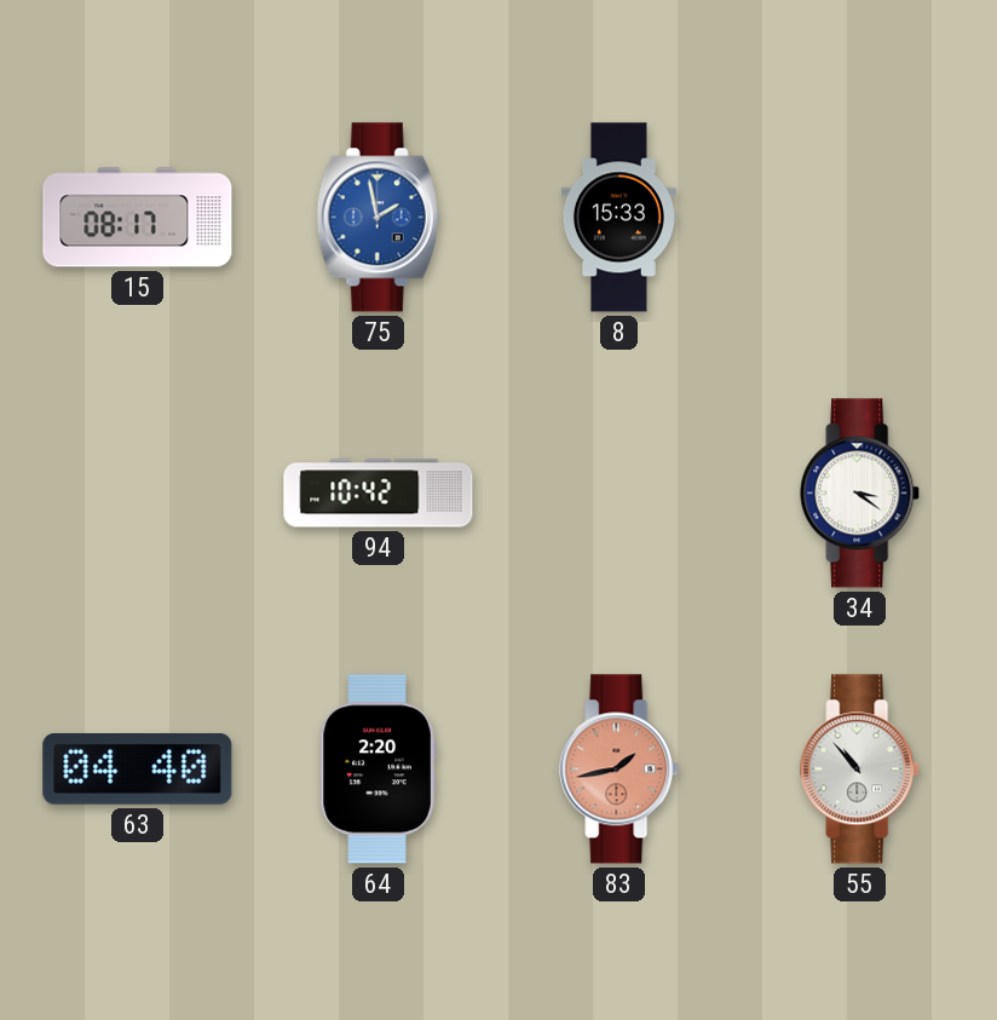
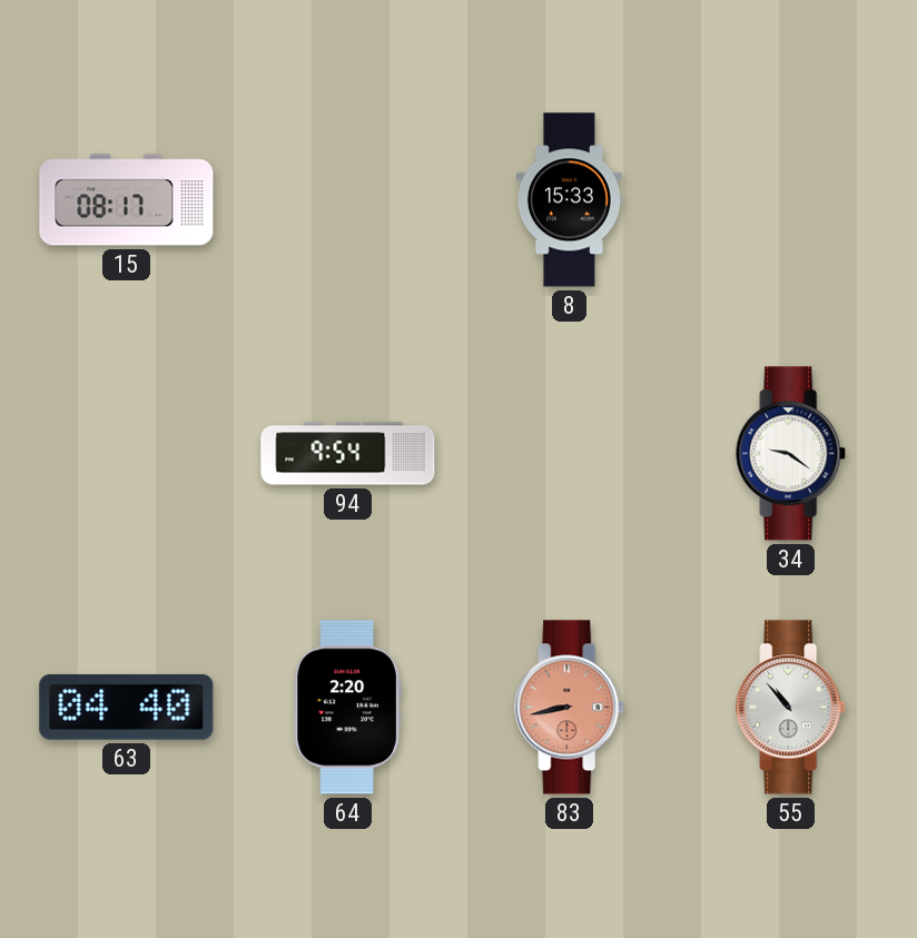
75: 1:58 -> none
94: 10:42 -> 9:54
34: 3:21 -> 9:21
83: 1:43 -> 8:43
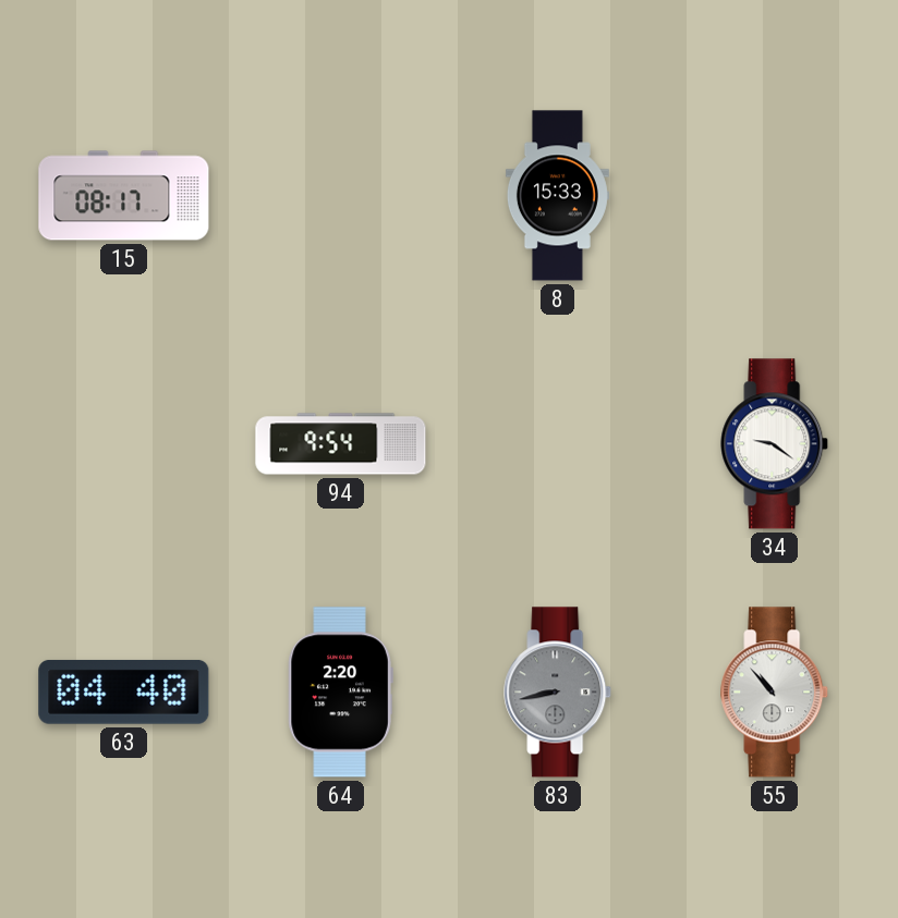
83 dial: salmon -> grey
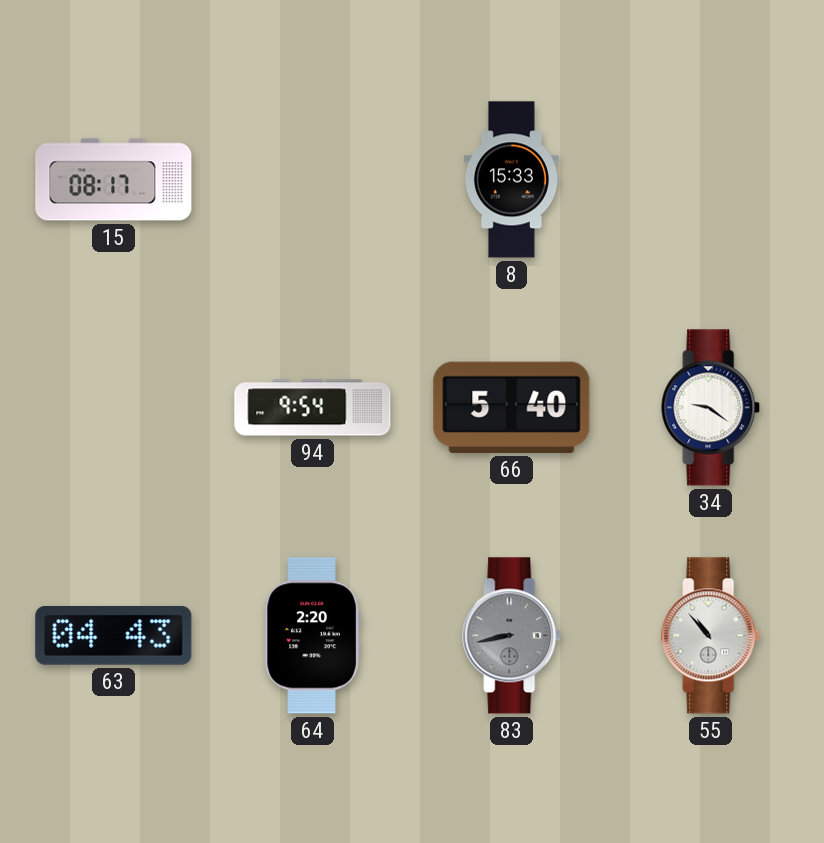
66: none -> 5:40
63: 04:40 -> 04:43
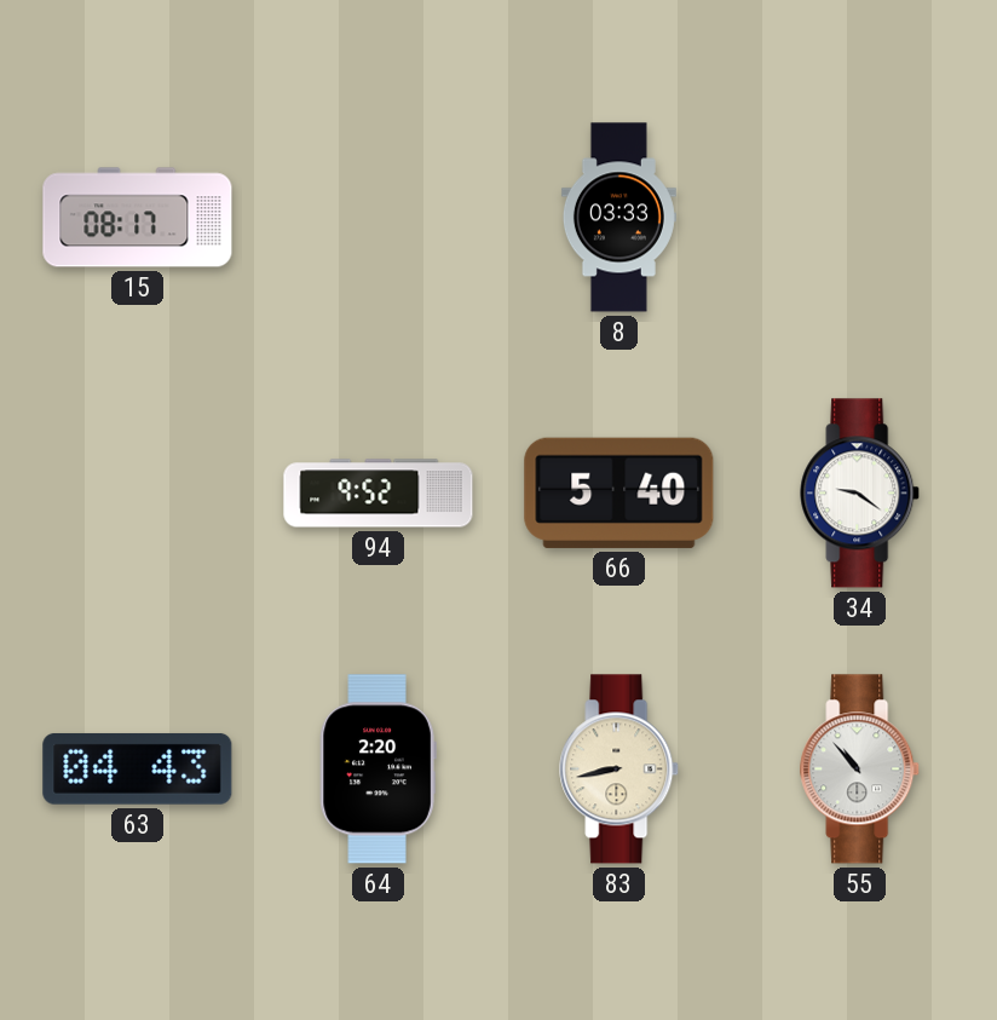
8: 15:33 -> 03:33
94: 9:54 -> 9:52
83 dial: grey -> cream
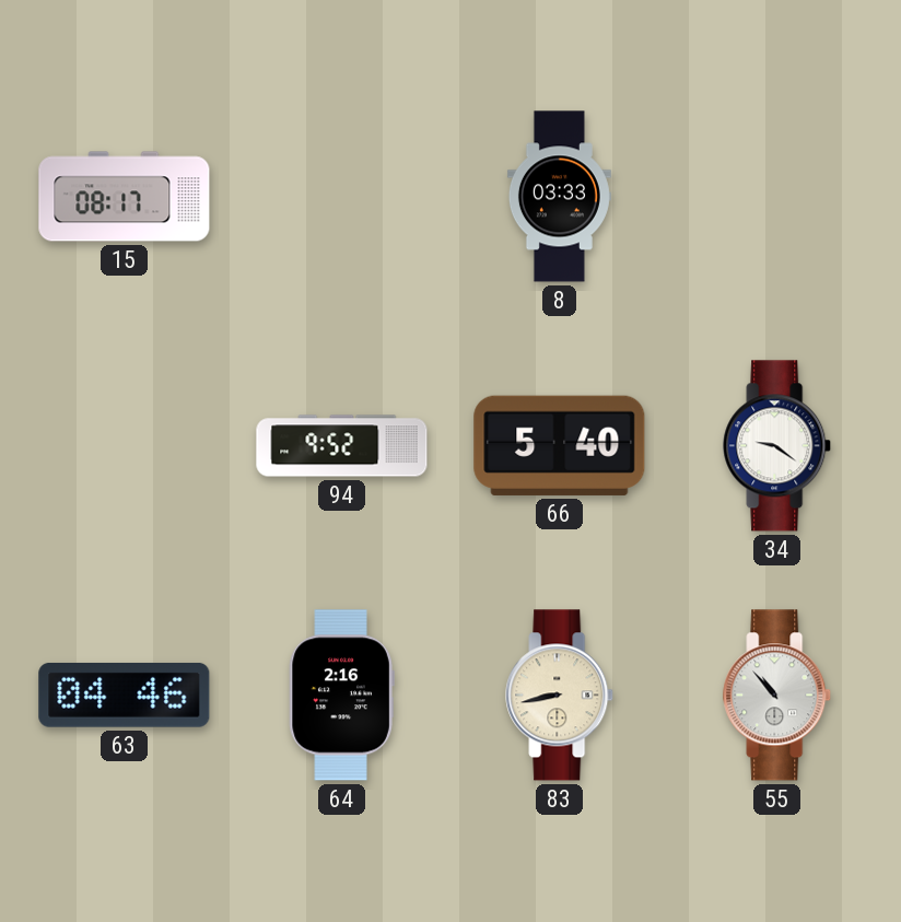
63: 04:43 -> 04:46
64: 2:20 -> 2:16
